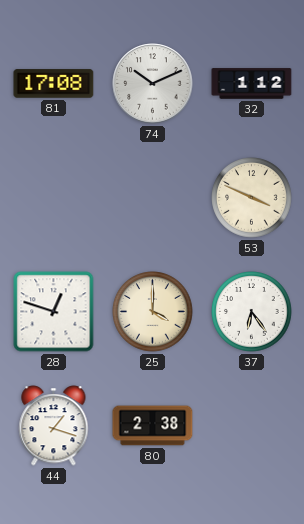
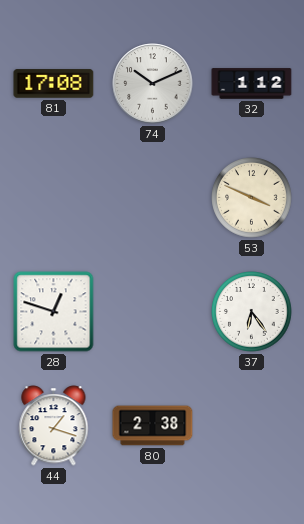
25: 4:00 -> none
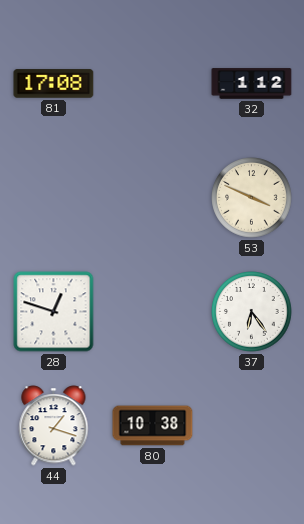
74: 10:11 -> none
80: 2:38 -> 10:38
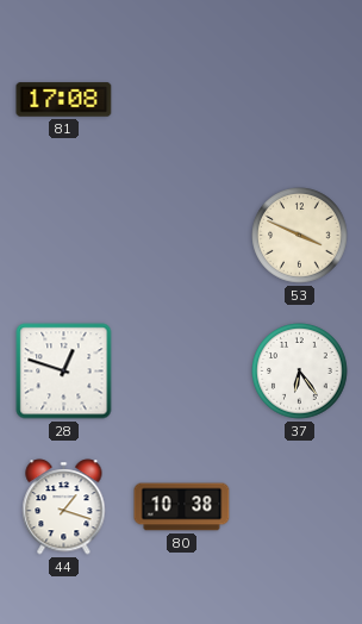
32: 1:12 -> none
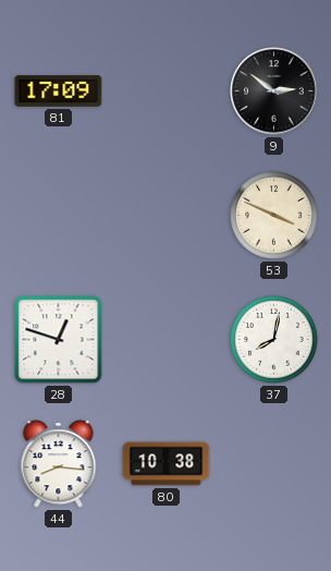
81: 17:08 -> 17:09
9: none -> 2:51
37: 6:24 -> 8:02
44: 1:18 -> 8:16
